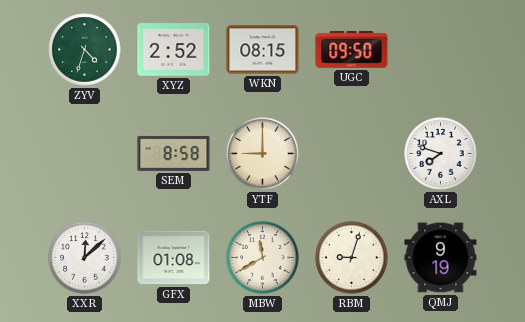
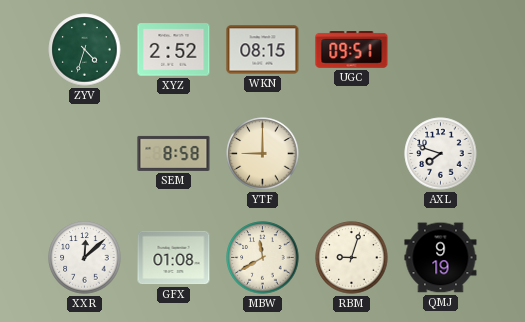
UGC: 09:50 -> 09:51
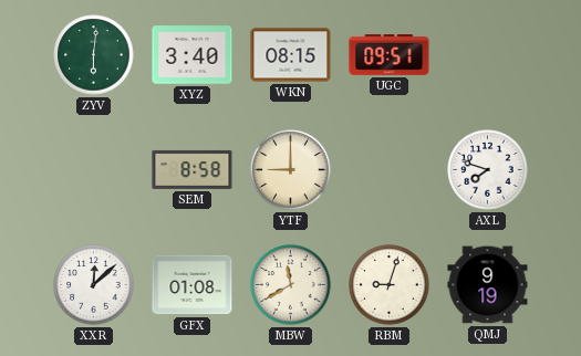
ZYV: 4:33 -> 6:01
XYZ: 2:52 -> 3:40
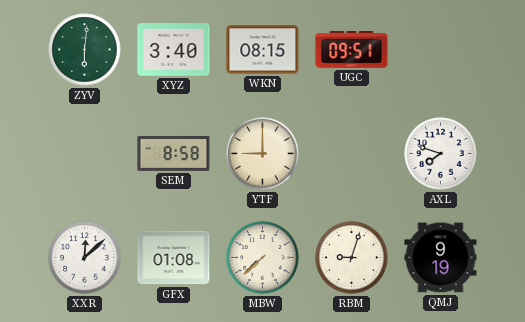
MBW: 11:40 -> 7:38
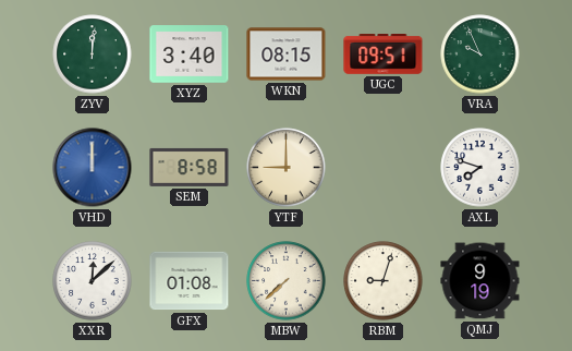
ZYV: 6:01 -> 12:01
VRA: none -> 9:56
VHD: none -> 12:00
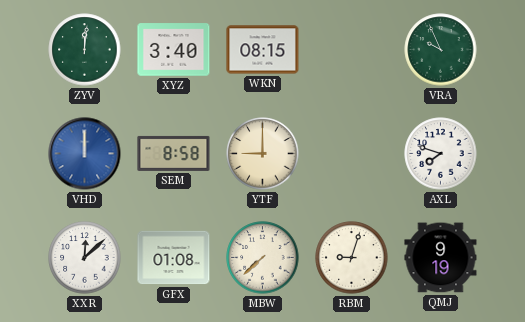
UGC: 09:51 -> none
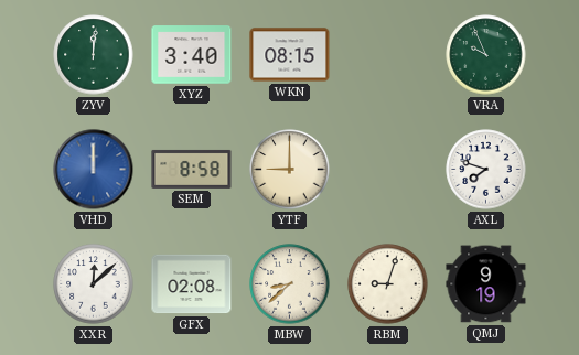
GFX: 01:08 -> 02:08
MBW: 7:38 -> 8:38
